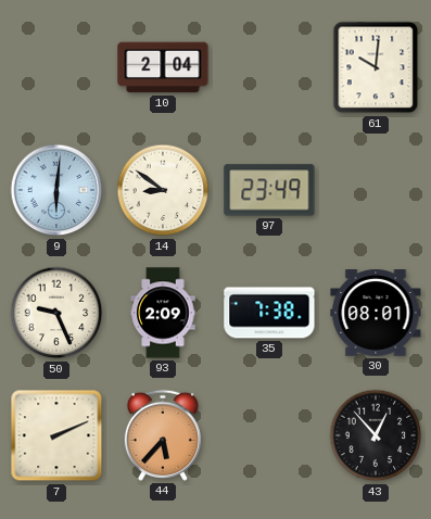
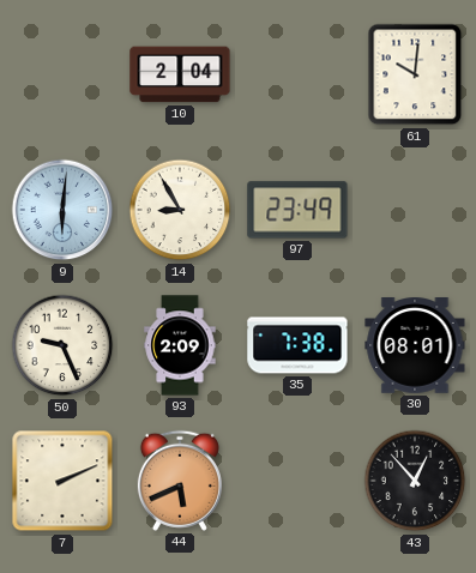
14: 8:51 -> 8:55
44: 5:37 -> 5:41
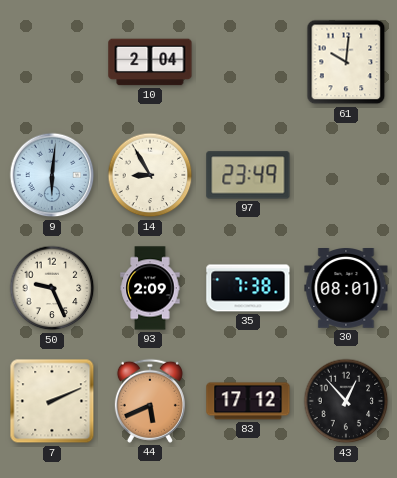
83: none -> 17:12
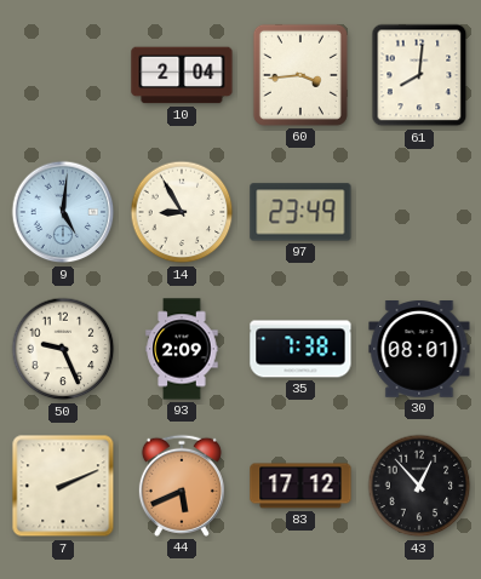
60: none -> 3:44
61: 10:01 -> 8:01
9: 6:01 -> 5:01
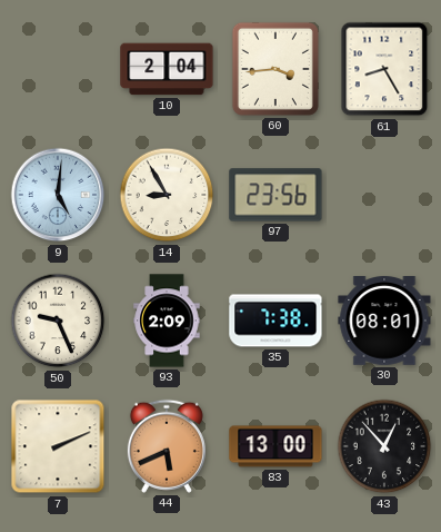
61: 8:01 -> 8:25
97: 23:49 -> 23:56
83: 17:12 -> 13:00
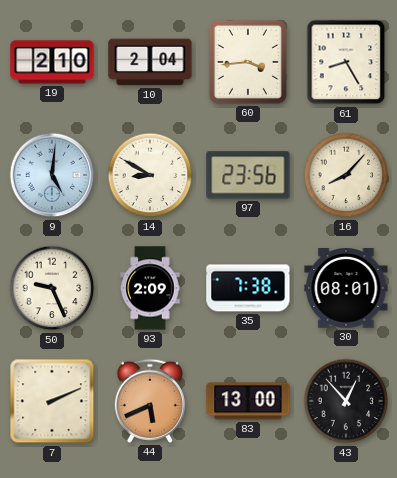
19: none -> 2:10
14: 8:55 -> 8:50
16: none -> 8:07
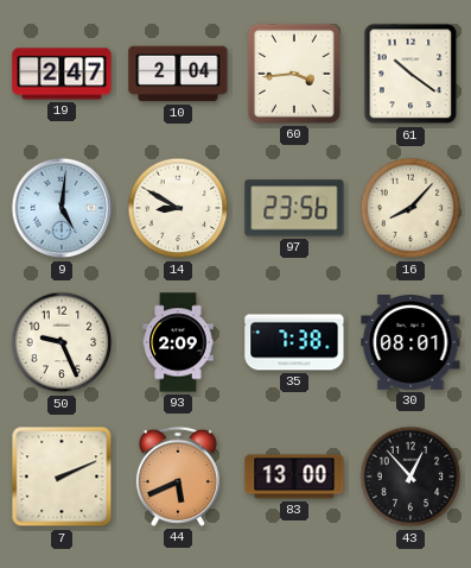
19: 2:10 -> 2:47
61: 8:25 -> 10:21
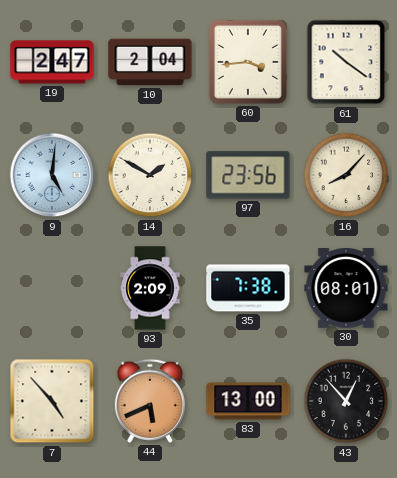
14: 8:50 -> 1:50
50: 9:26 -> none
7: 2:11 -> 4:53
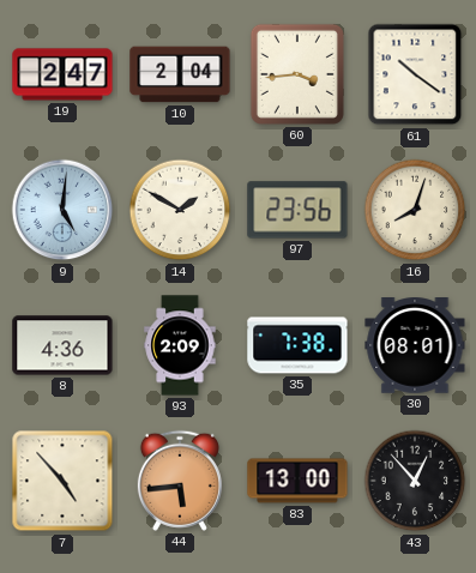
16: 8:07 -> 8:03
8: none -> 4:36
44: 5:41 -> 5:44
